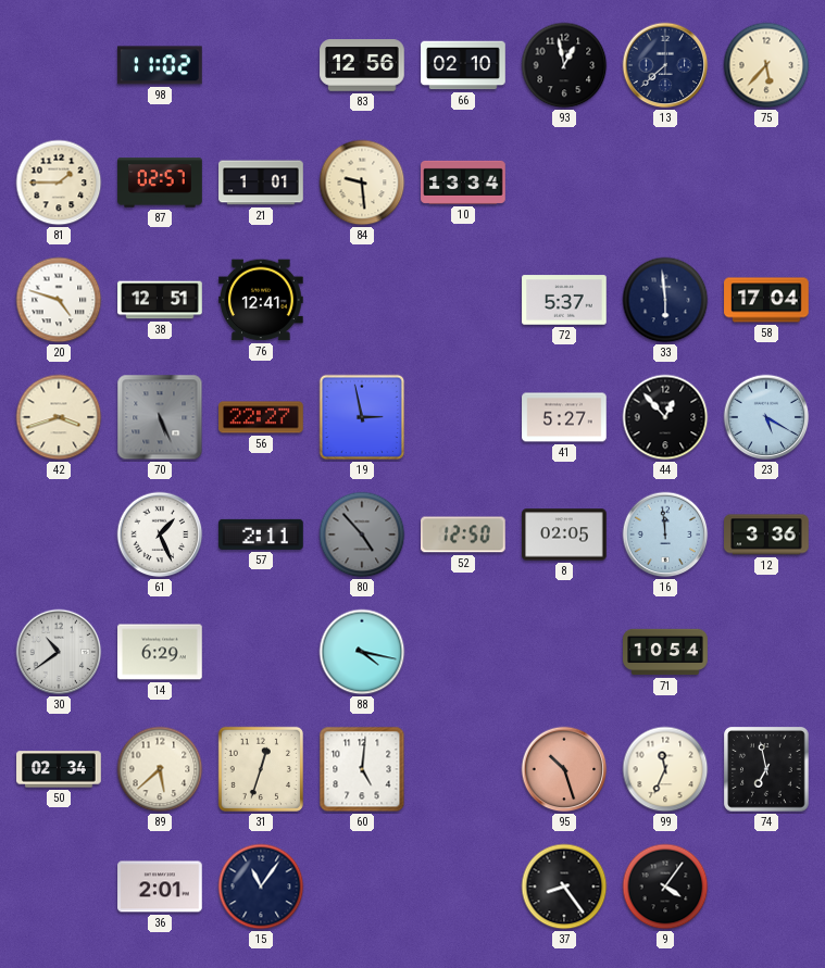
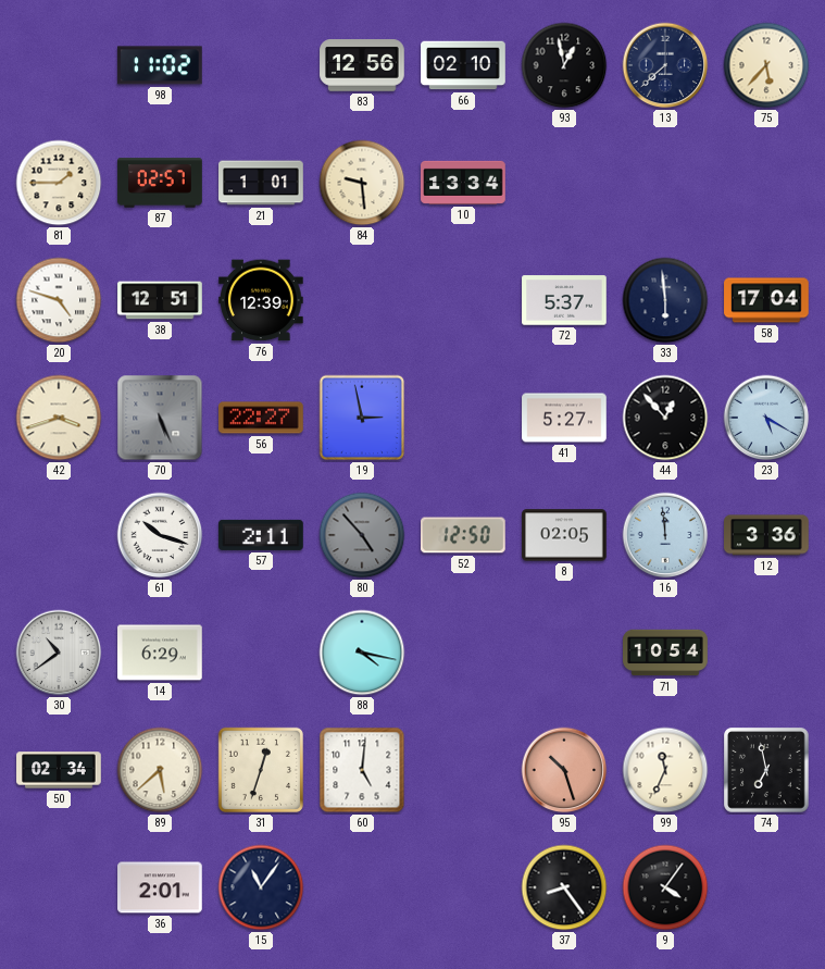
76: 12:41 -> 12:39
61: 1:26 -> 10:18
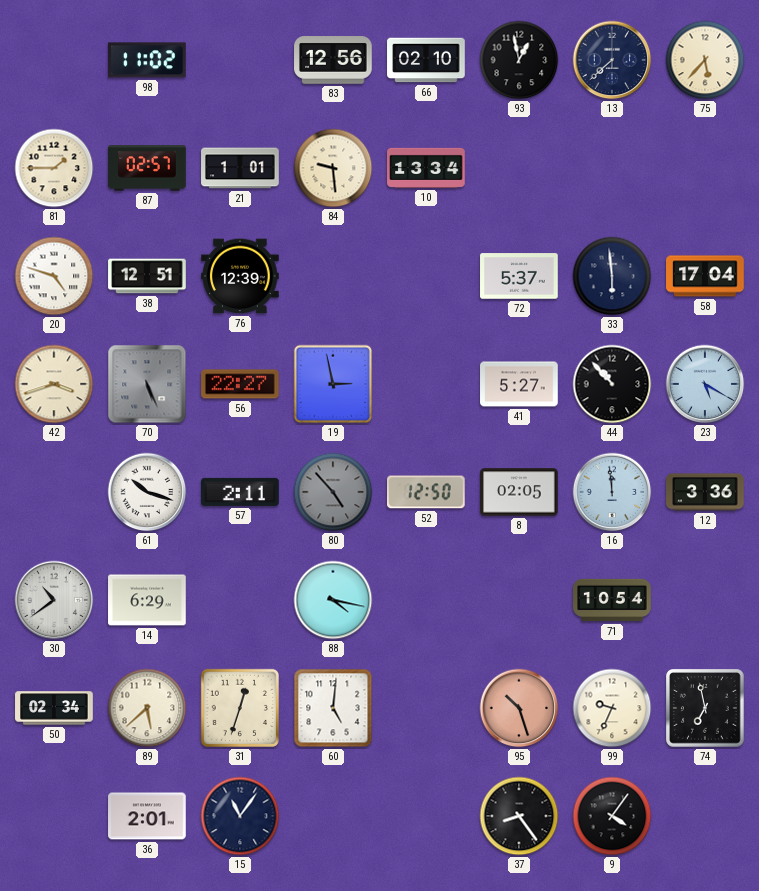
44: 12:53 -> 10:53
99: 11:34 -> 9:34
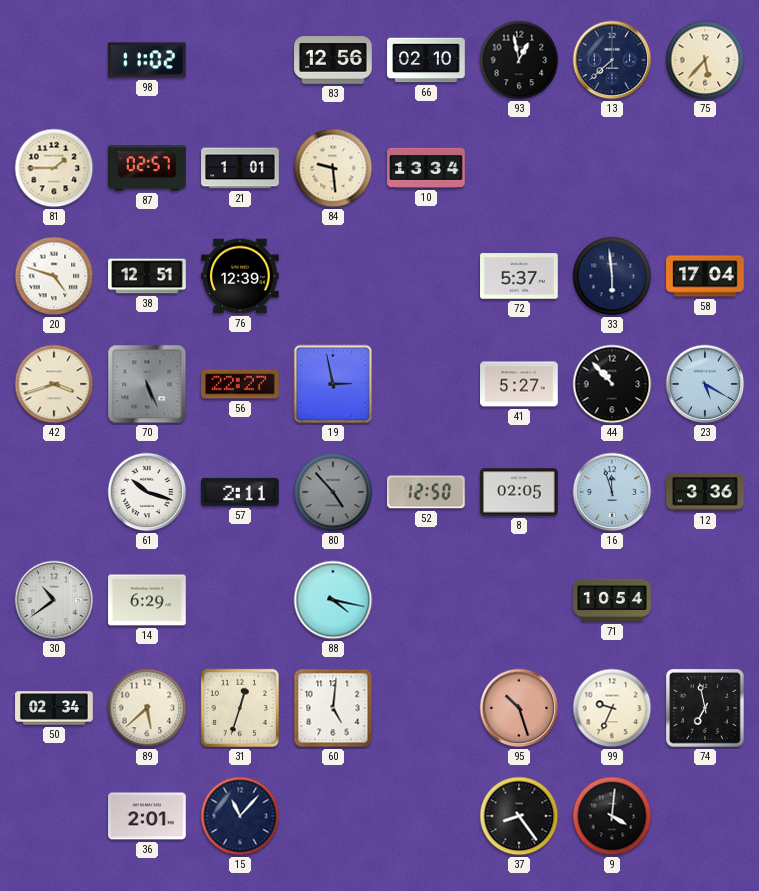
16: 11:59 -> 11:57
15: 11:06 -> 11:07
9: 4:06 -> 4:01
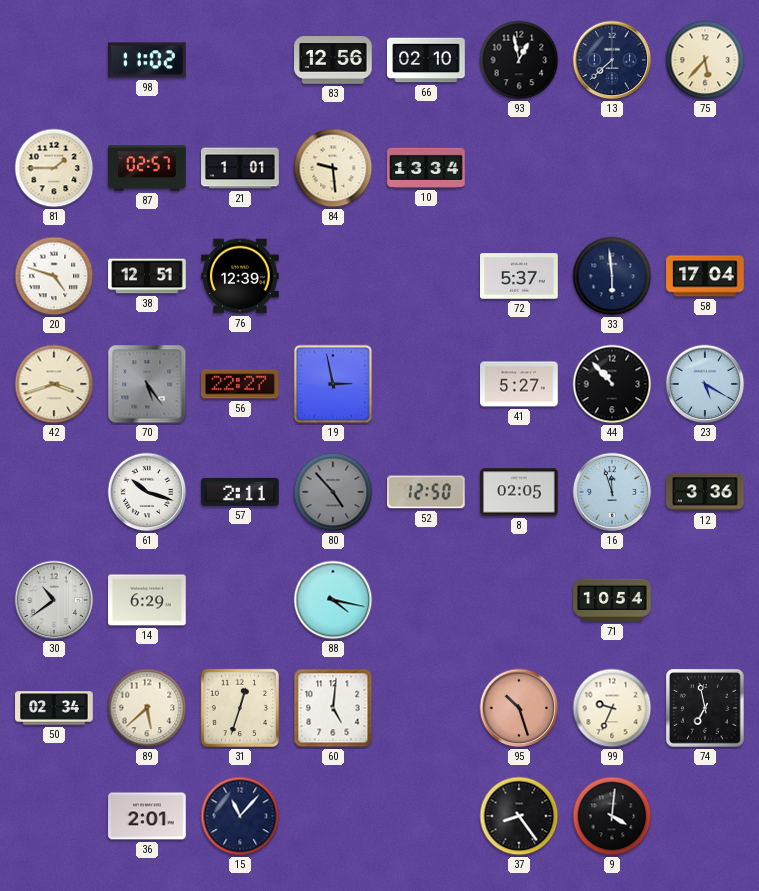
70: 5:26 -> 5:24
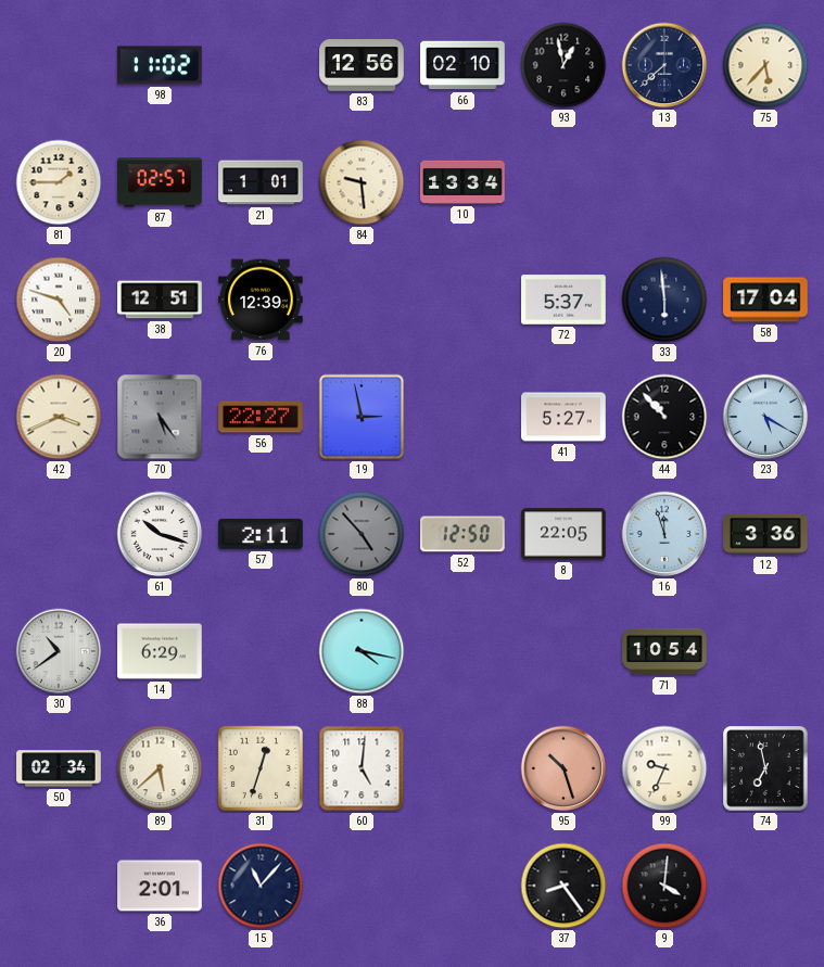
42: 3:42 -> 3:41
8: 02:05 -> 22:05
